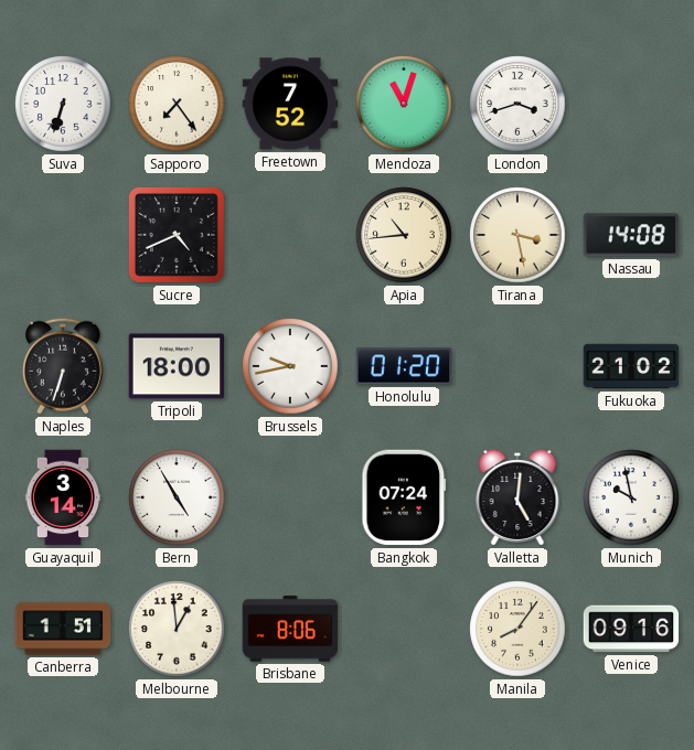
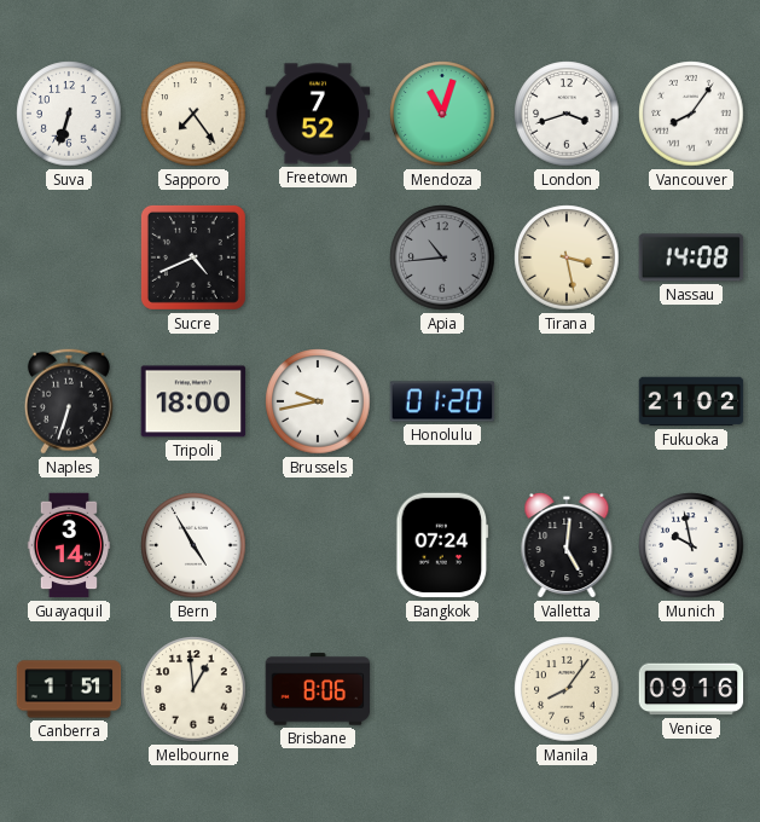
Vancouver: none -> 8:06
Apia dial: cream -> grey
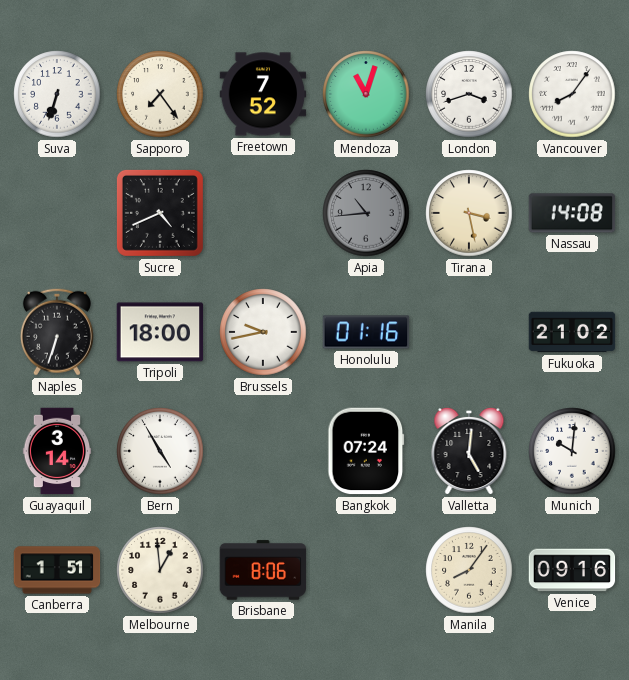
Honolulu: 01:20 -> 01:16
Munich: 9:58 -> 10:01
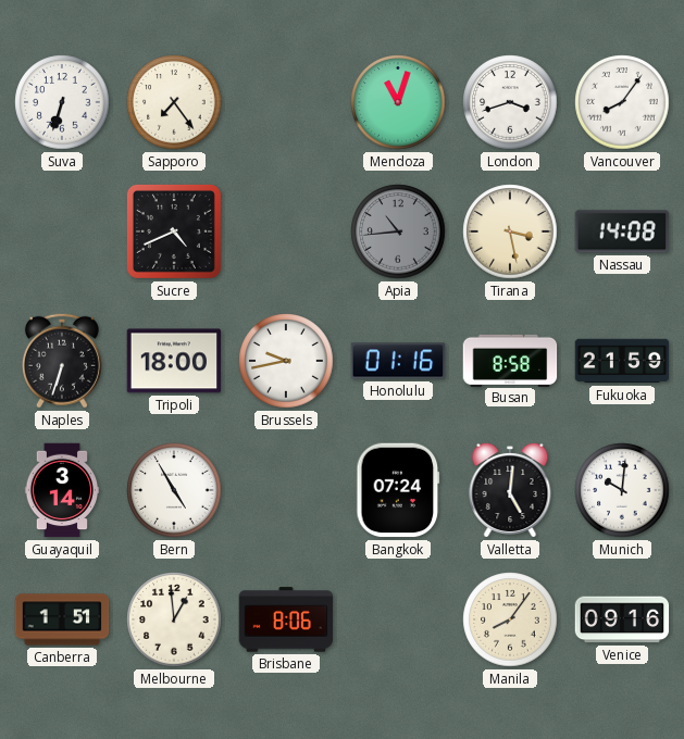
Freetown: 7:52 -> none
Busan: none -> 8:58
Fukuoka: 21:02 -> 21:59
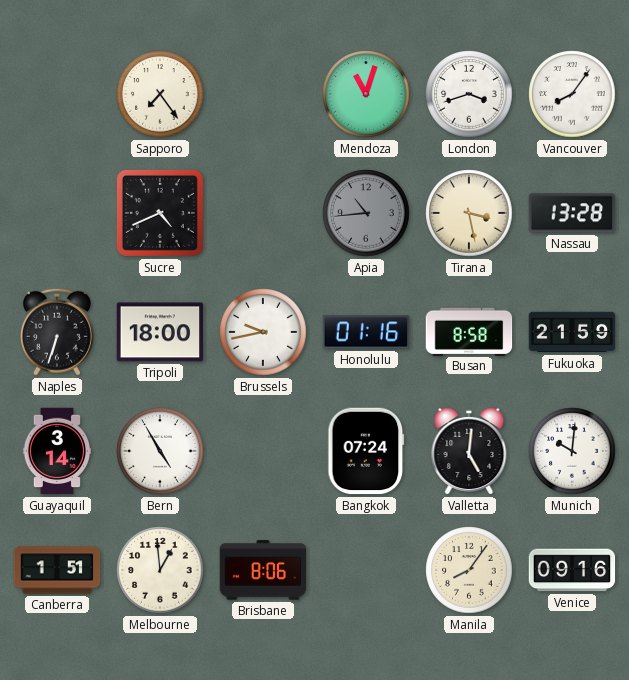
Suva: 6:33 -> none
Nassau: 14:08 -> 13:28
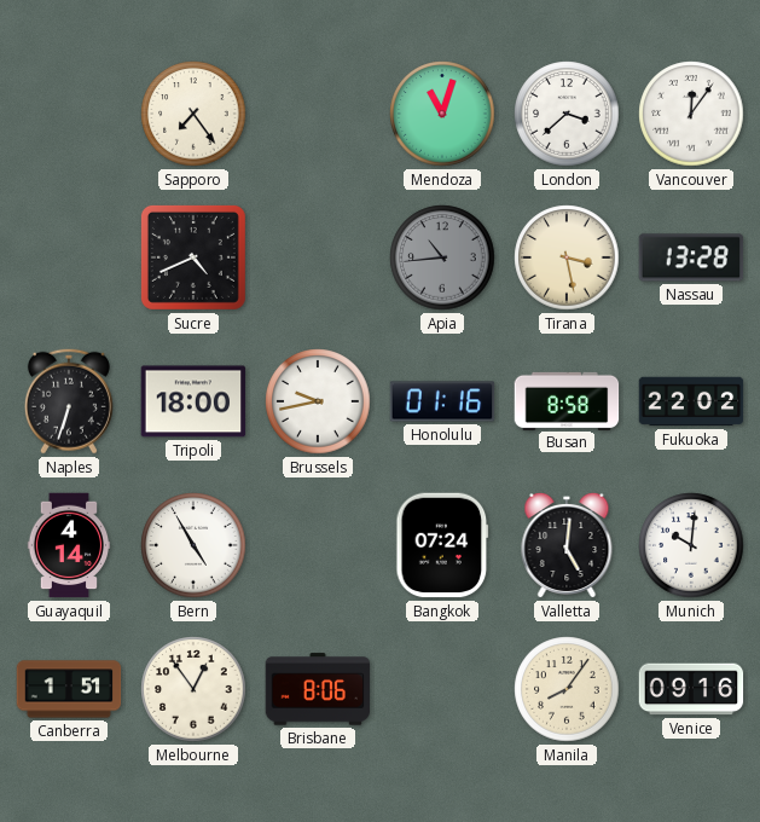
London: 3:42 -> 3:38
Vancouver: 8:06 -> 12:06
Fukuoka: 21:59 -> 22:02
Guayaquil: 3:14 -> 4:14
Melbourne: 12:59 -> 12:54
